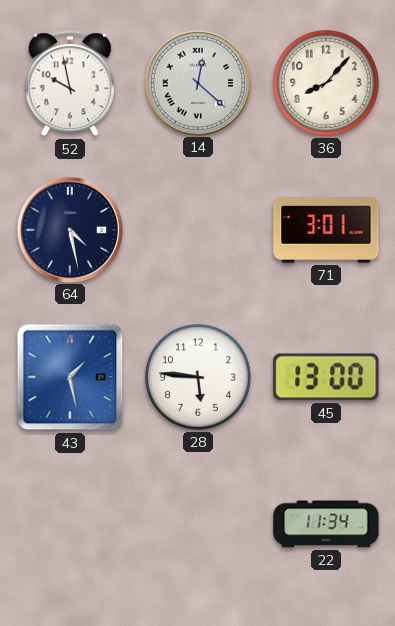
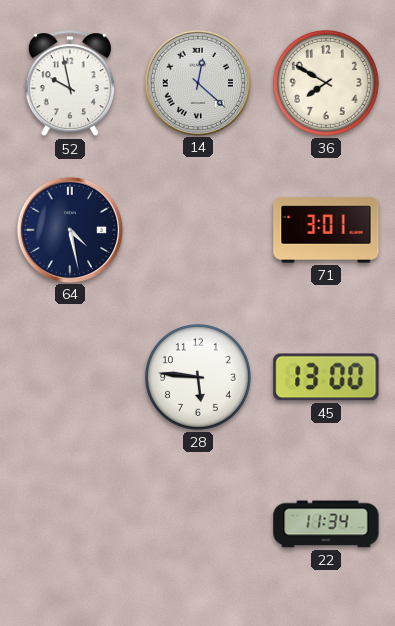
36: 8:07 -> 7:50
43: 1:28 -> none
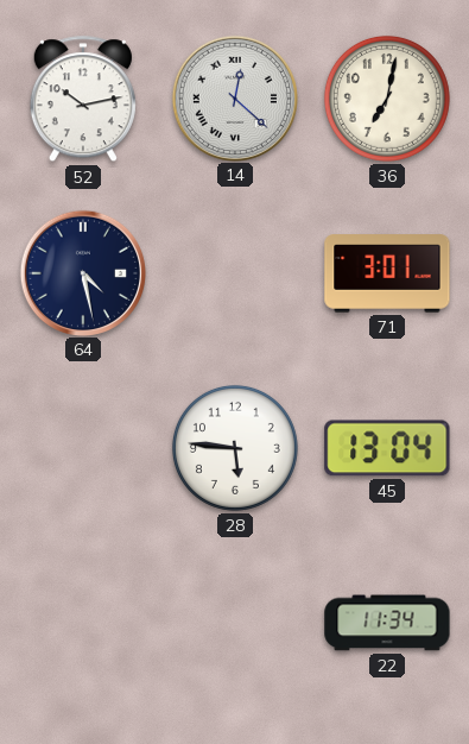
52: 9:58 -> 10:13
36: 7:50 -> 7:02
45: 13:00 -> 13:04
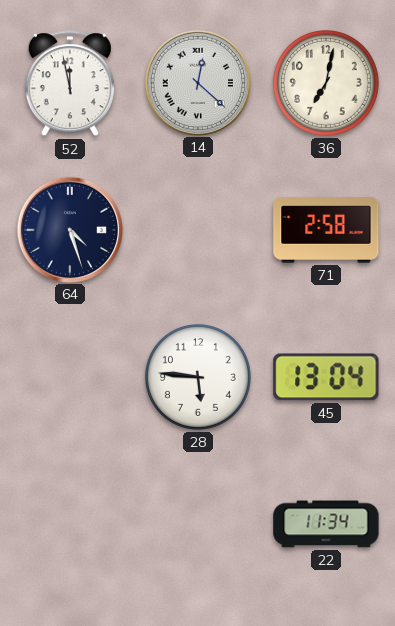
52: 10:13 -> 11:58
64: 4:28 -> 4:27
71: 3:01 -> 2:58
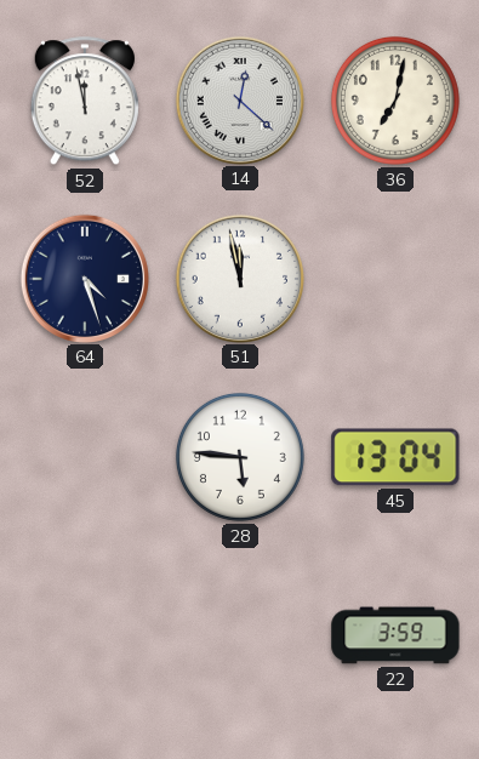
51: none -> 11:58
71: 2:58 -> none
22: 11:34 -> 3:59
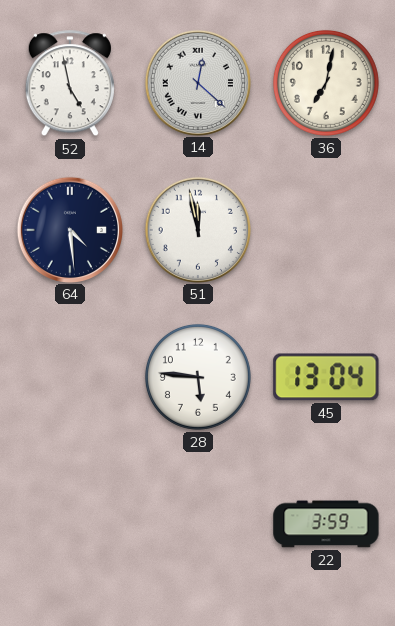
52: 11:58 -> 4:58
64: 4:27 -> 4:29
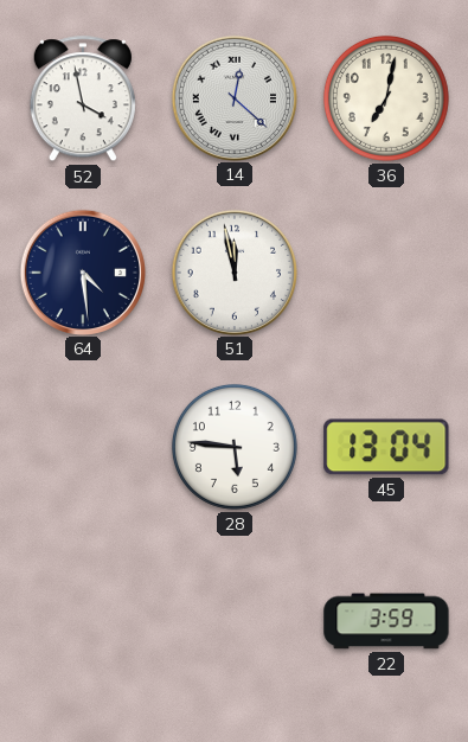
52: 4:58 -> 3:58
